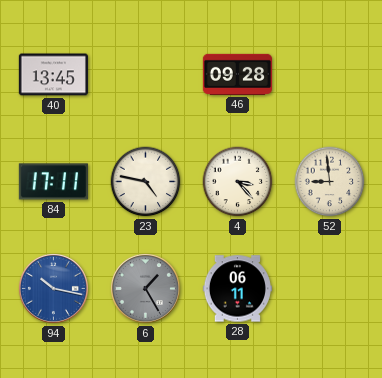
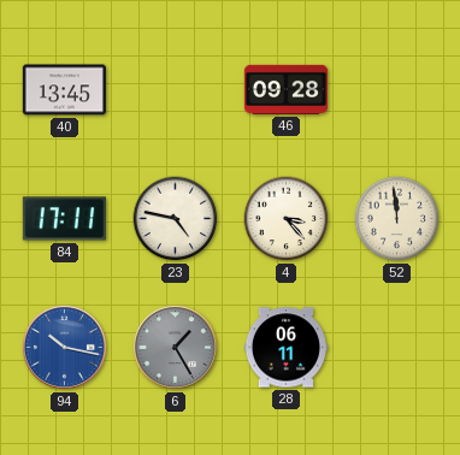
52: 8:59 -> 11:59
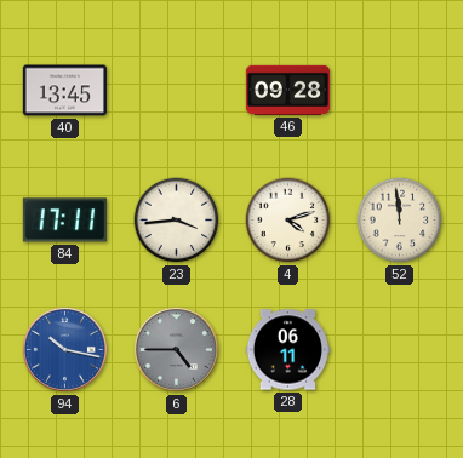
23: 4:47 -> 3:44
4: 3:23 -> 4:12
6: 1:25 -> 4:45
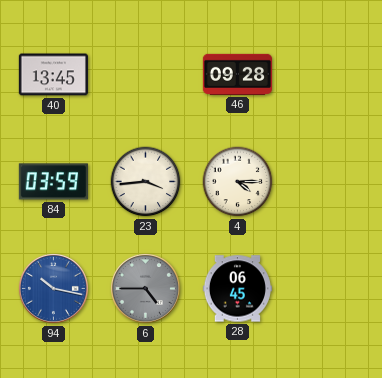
84: 17:11 -> 03:59
4: 4:12 -> 4:15
52: 11:59 -> none
28: 06:11 -> 06:45
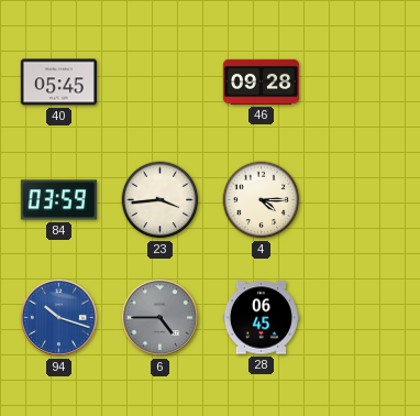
40: 13:45 -> 05:45
94: 10:17 -> 10:18
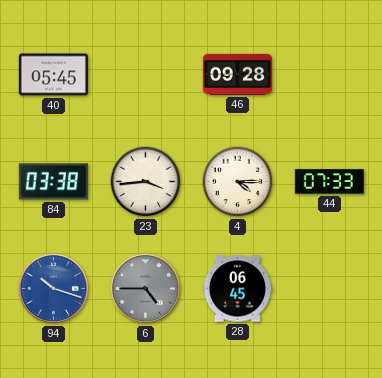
84: 03:59 -> 03:38
44: none -> 07:33
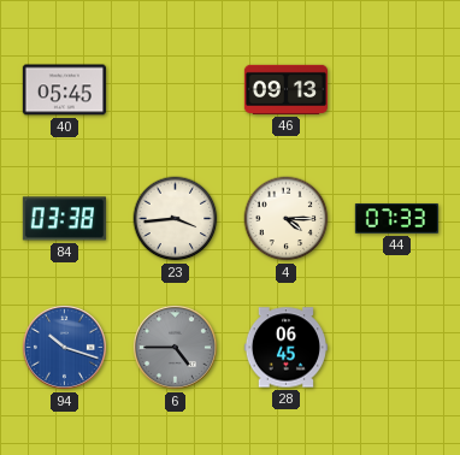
46: 09:28 -> 09:13
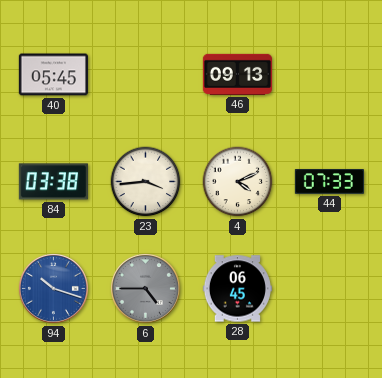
4: 4:15 -> 4:11
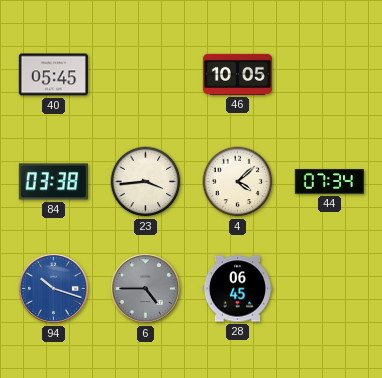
46: 09:13 -> 10:05
4: 4:11 -> 4:08
44: 07:33 -> 07:34
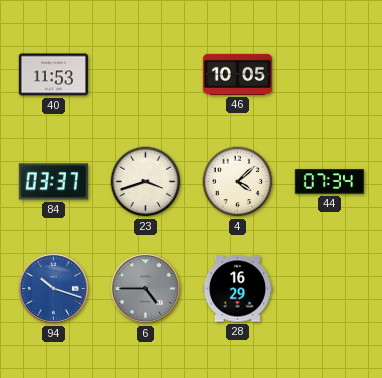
40: 05:45 -> 11:53
84: 03:38 -> 03:37
23: 3:44 -> 3:42
28: 06:45 -> 16:29
